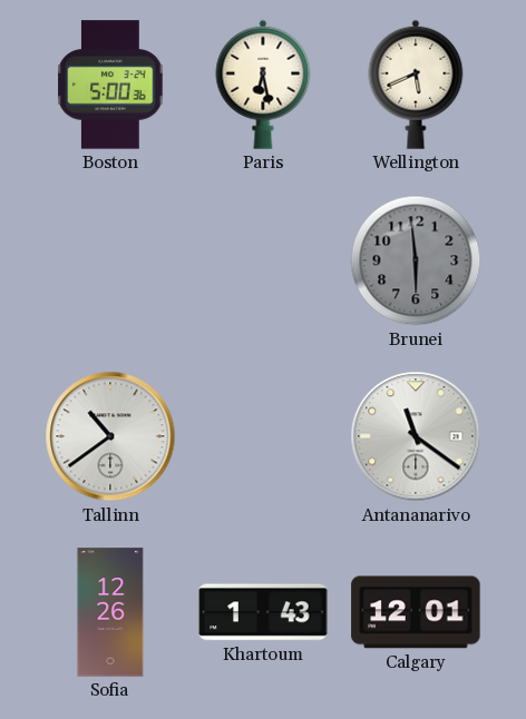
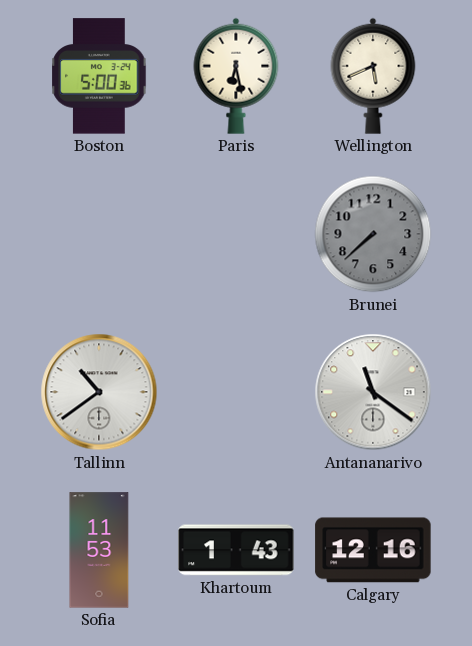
Brunei: 5:59 -> 7:38
Sofia: 12:26 -> 11:53
Calgary: 12:01 -> 12:16
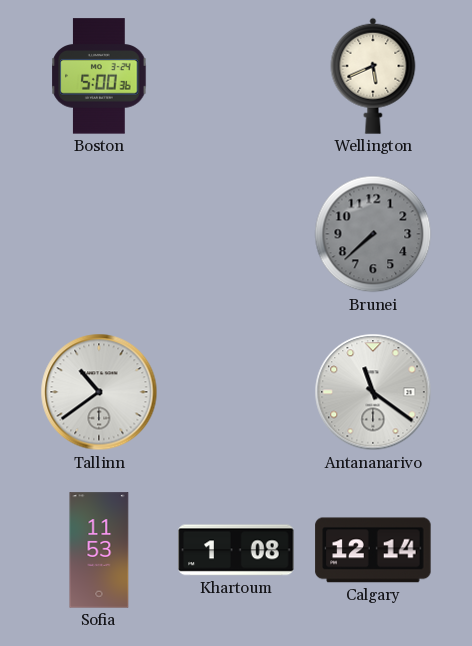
Paris: 6:28 -> none
Khartoum: 1:43 -> 1:08
Calgary: 12:16 -> 12:14
